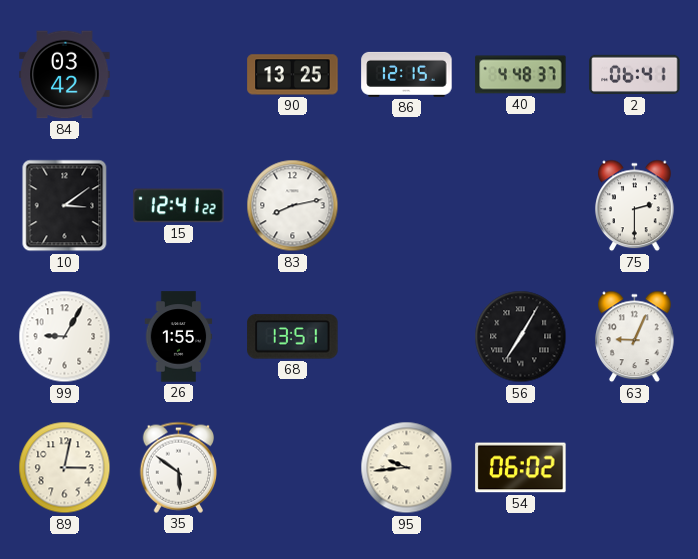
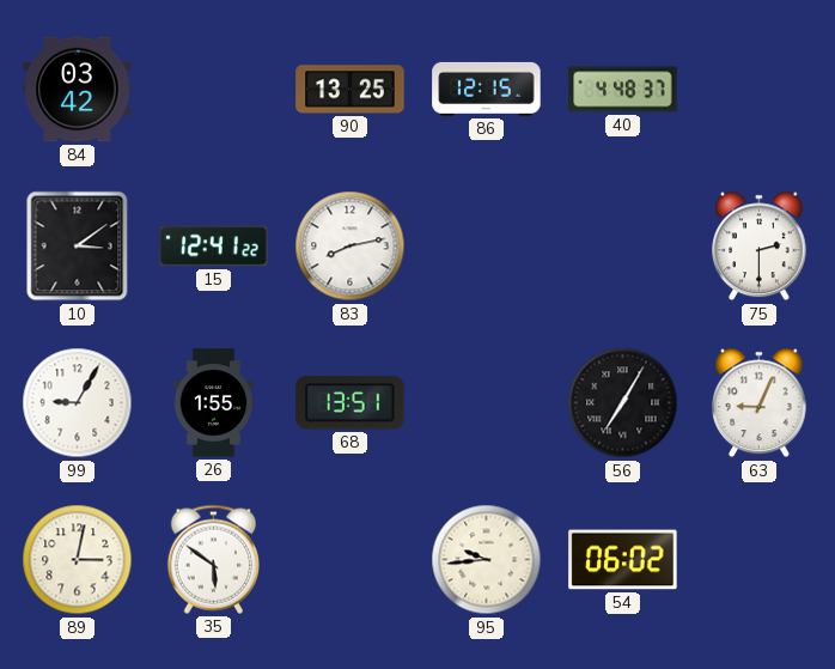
2: 06:41 -> none
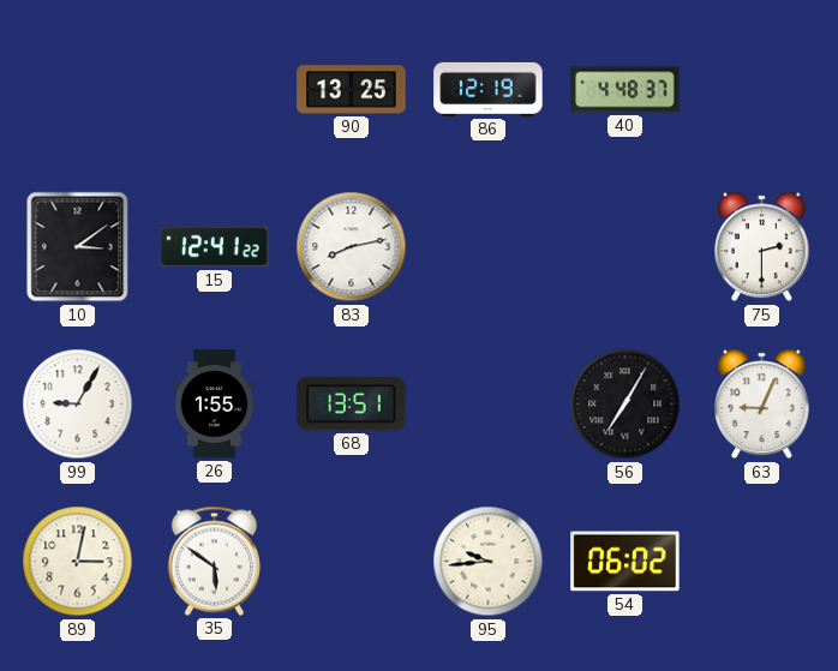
84: 03:42 -> none
86: 12:15 -> 12:19
